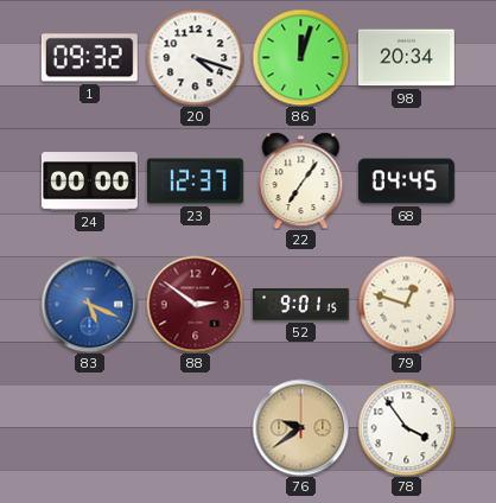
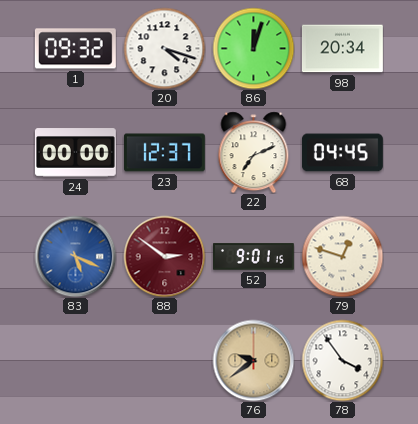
22: 7:06 -> 7:11
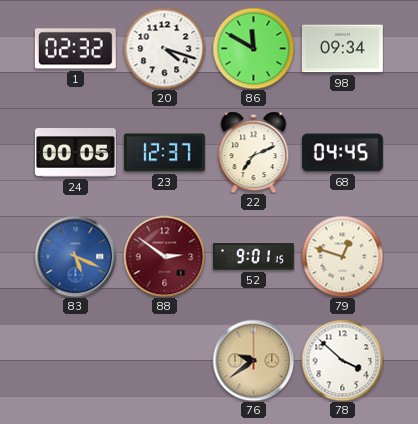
1: 09:32 -> 02:32
86: 12:03 -> 11:50
98: 20:34 -> 09:34
24: 00:00 -> 00:05
78: 3:54 -> 3:52
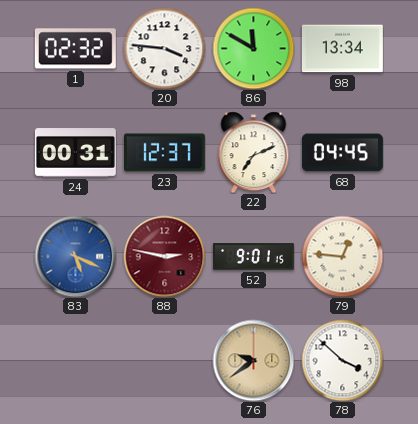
20: 4:18 -> 3:46
98: 09:34 -> 13:34
24: 00:05 -> 00:31
88: 2:51 -> 2:47
79: 12:48 -> 12:46
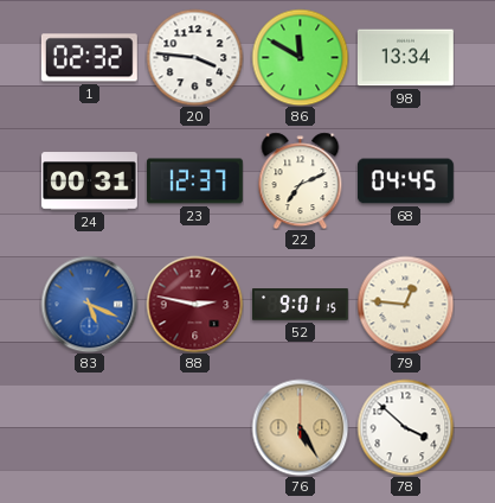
76: 9:39 -> 5:25
